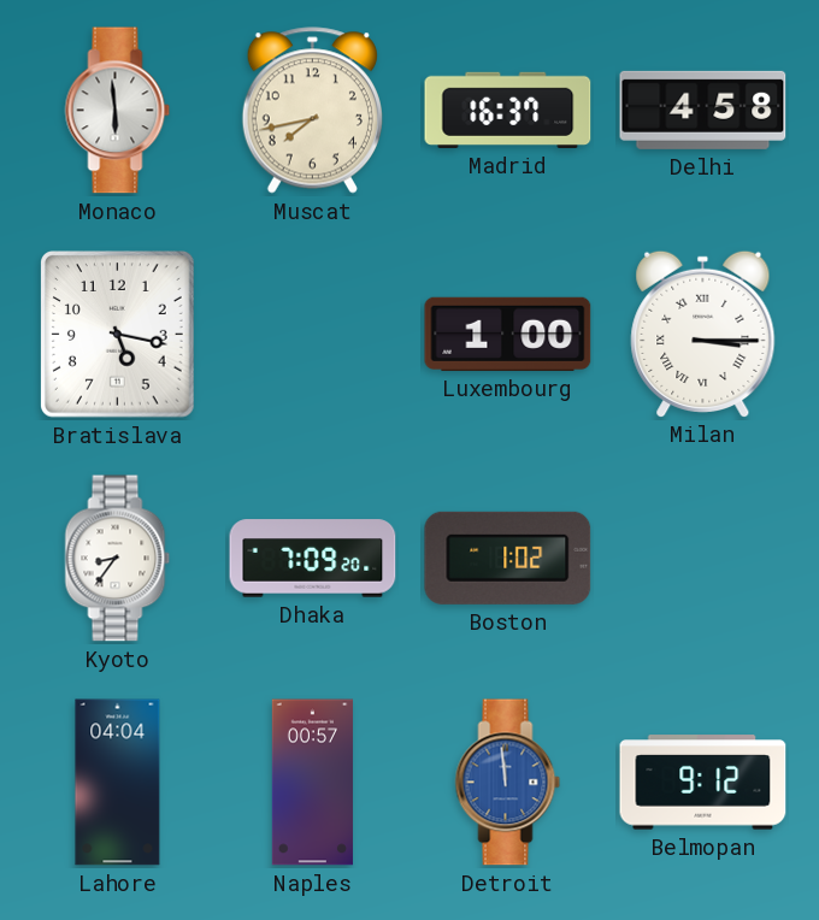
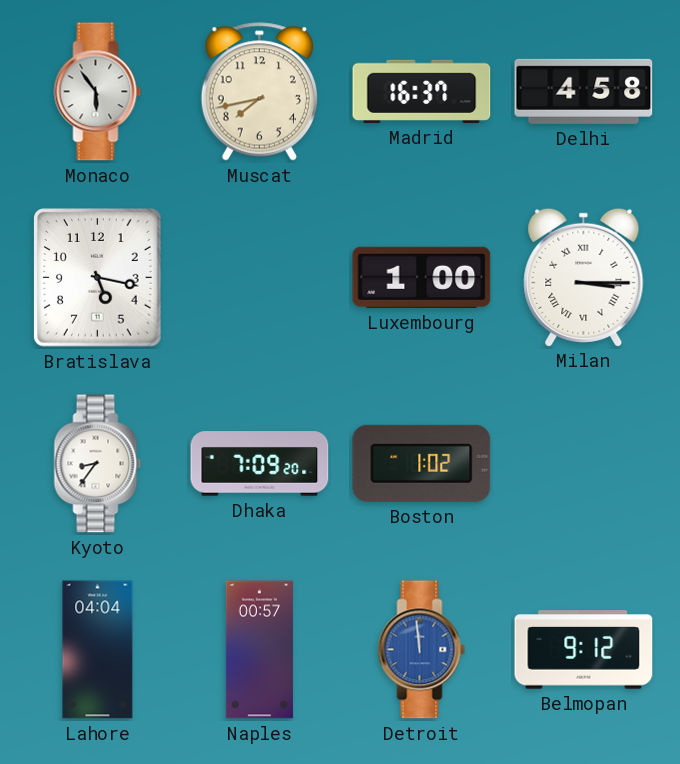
Monaco: 5:59 -> 5:54
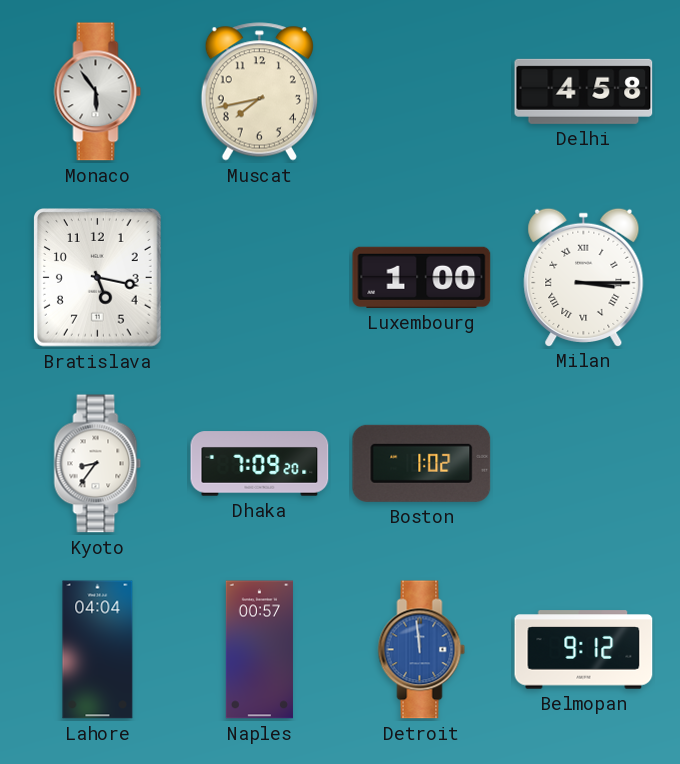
Madrid: 16:37 -> none
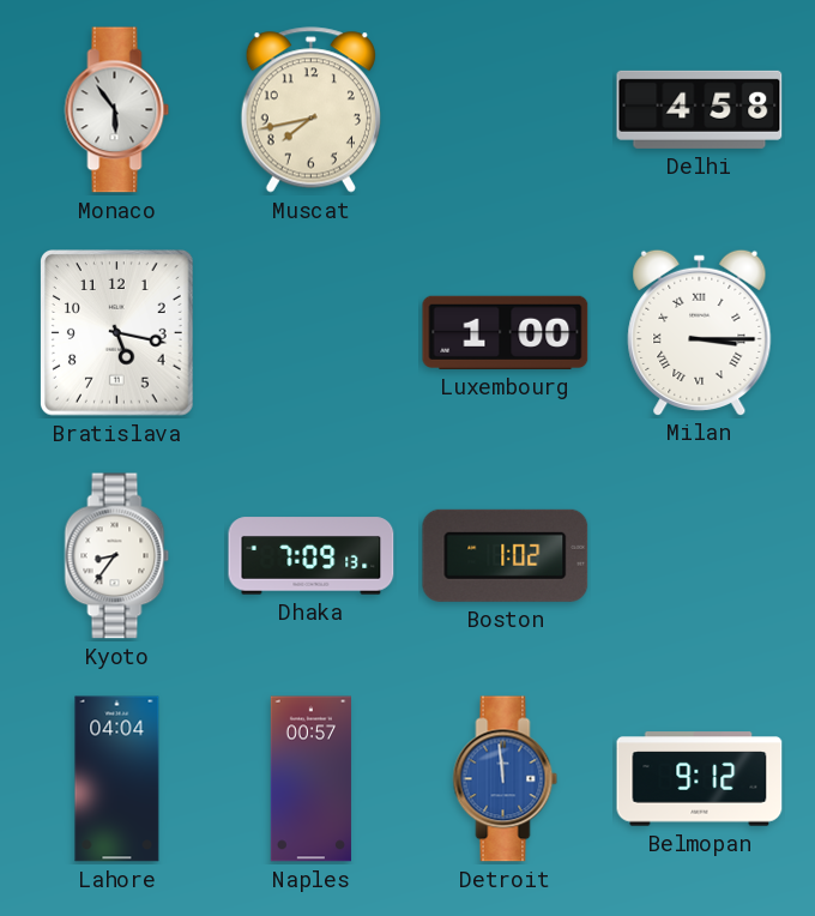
Dhaka: 7:09:20 -> 7:09:13
